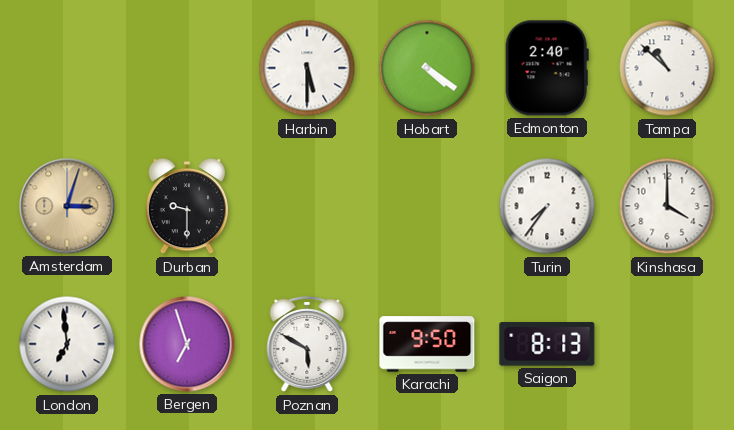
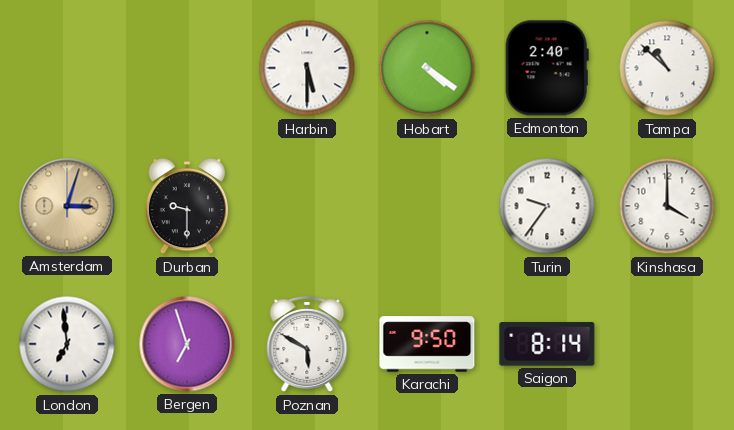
Turin: 7:36 -> 9:36
Saigon: 8:13 -> 8:14
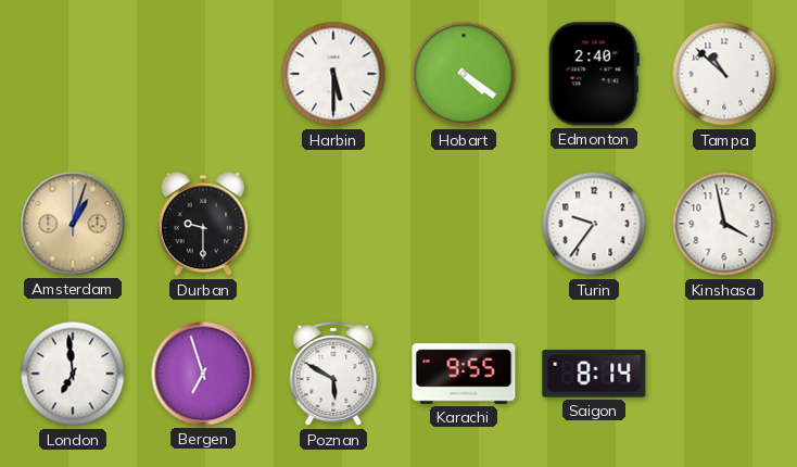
Amsterdam: 3:03 -> 1:03
Kinshasa: 4:00 -> 3:58
Karachi: 9:50 -> 9:55
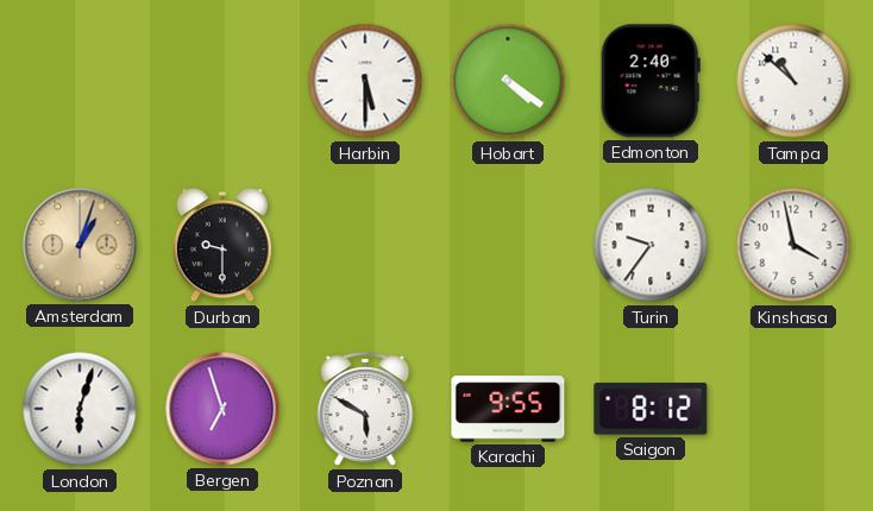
London: 6:59 -> 6:03
Saigon: 8:14 -> 8:12
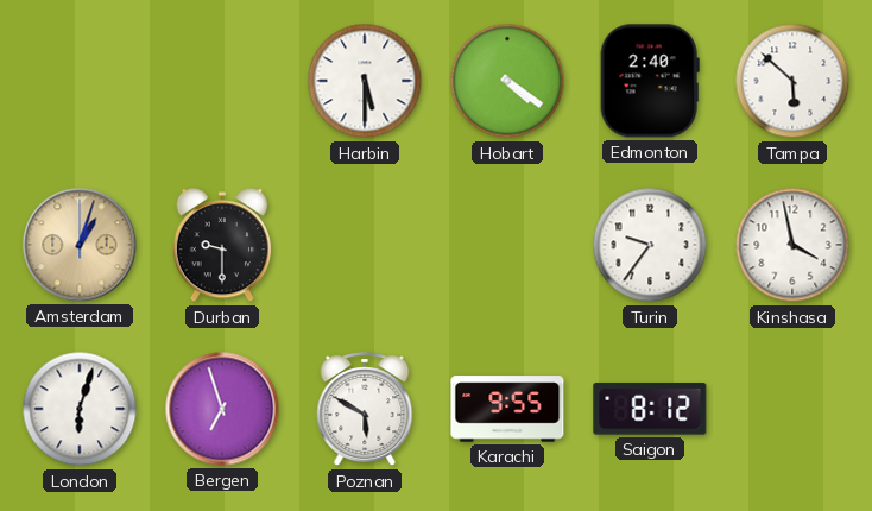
Tampa: 10:52 -> 5:52
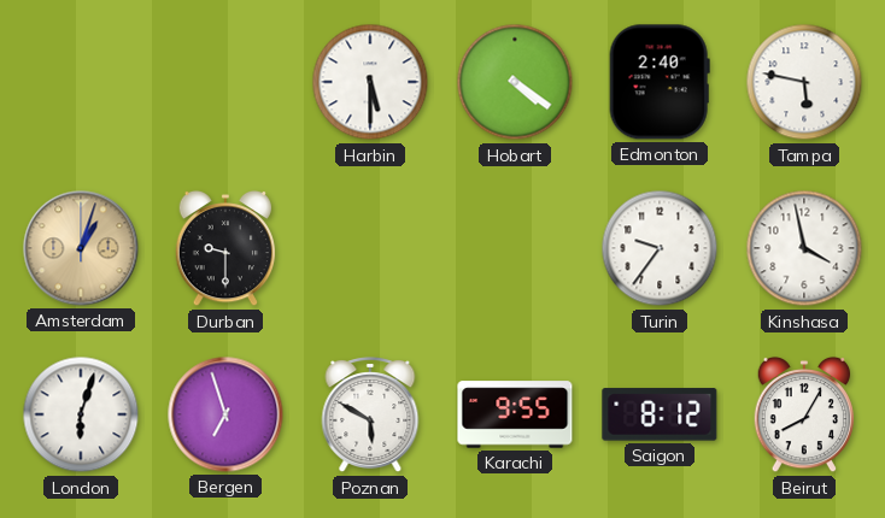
Tampa: 5:52 -> 5:47
Beirut: none -> 8:05
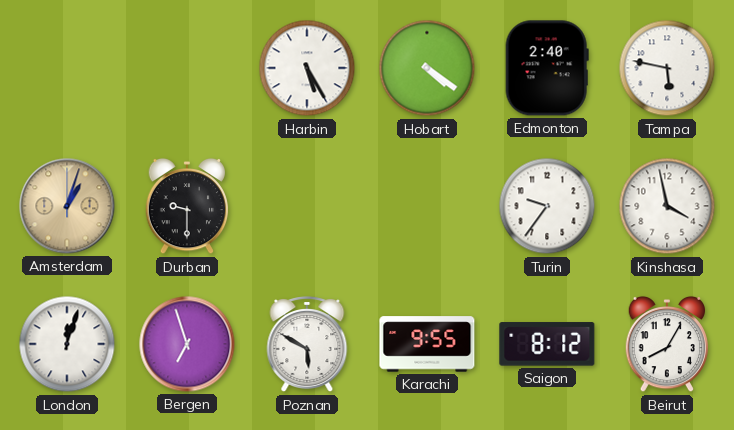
Harbin: 5:30 -> 5:25
London: 6:03 -> 12:03
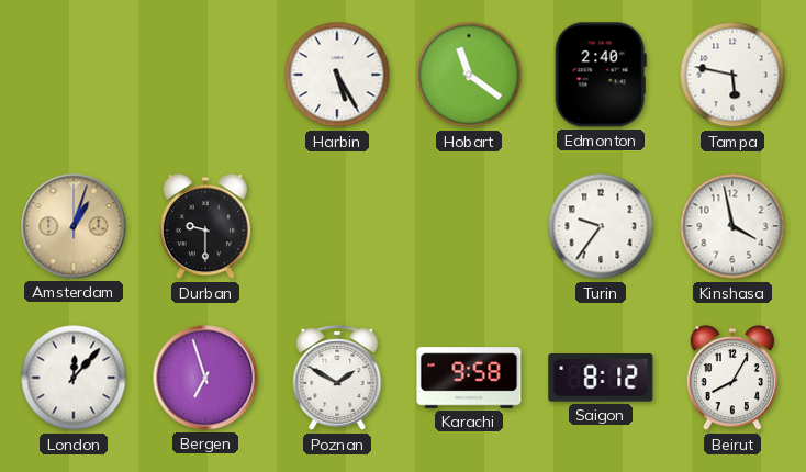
Hobart: 4:21 -> 11:21
London: 12:03 -> 12:07
Poznan: 5:50 -> 1:50
Karachi: 9:55 -> 9:58
